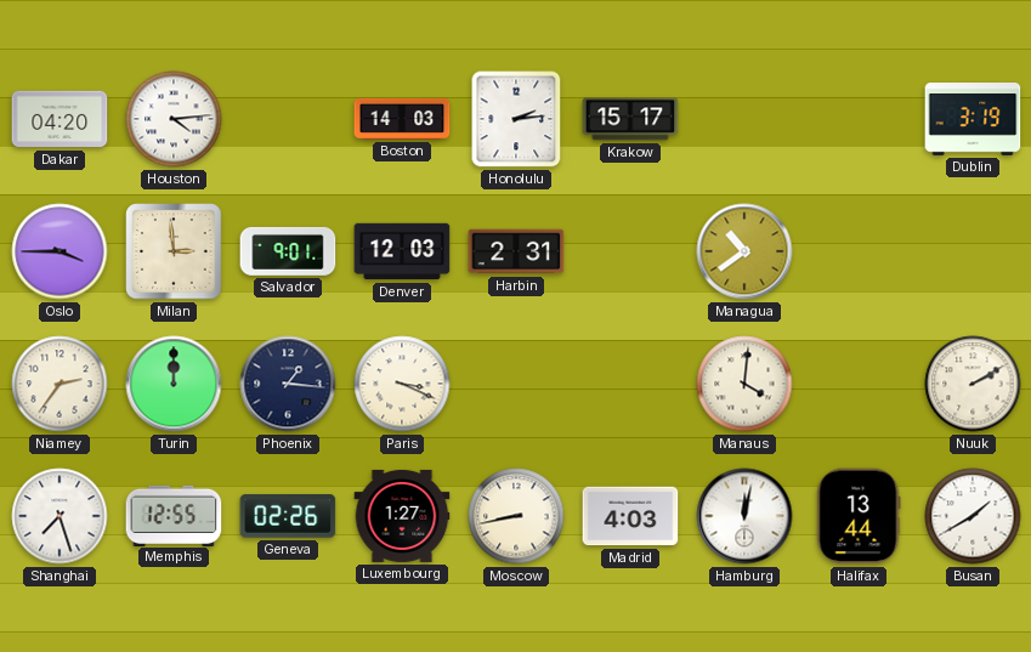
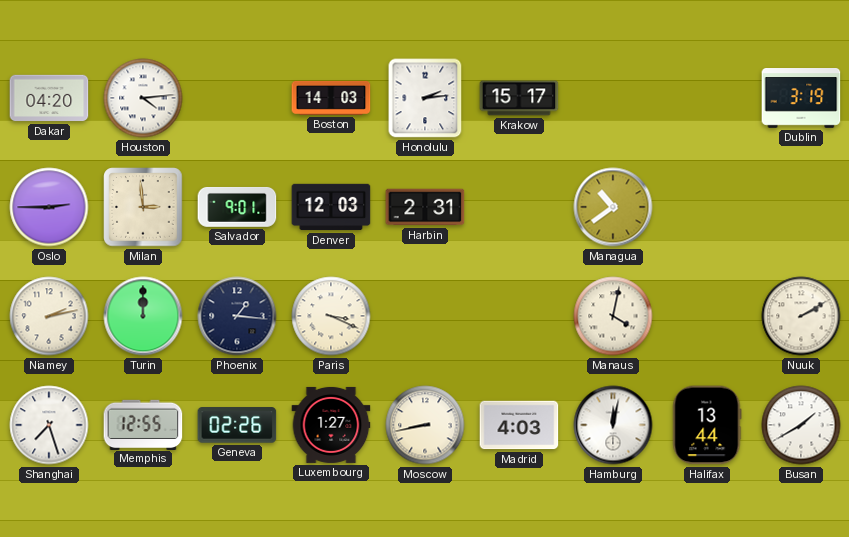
Oslo: 3:45 -> 2:45
Niamey: 2:36 -> 2:13
Manaus: 4:01 -> 4:02
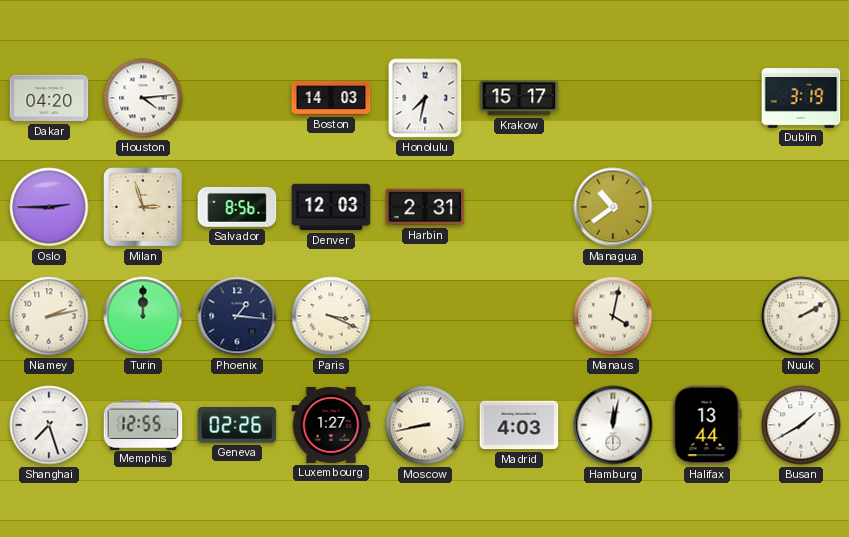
Honolulu: 2:14 -> 7:32
Milan: 2:59 -> 2:57
Salvador: 9:01 -> 8:56
